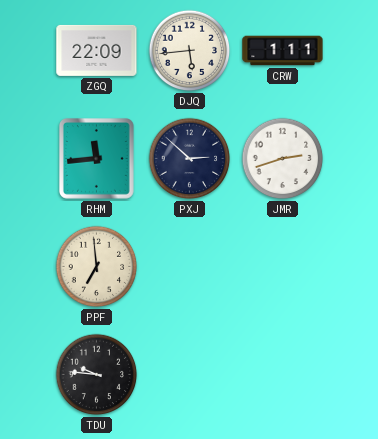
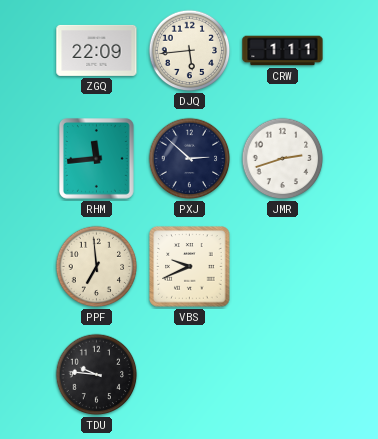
VBS: none -> 9:41
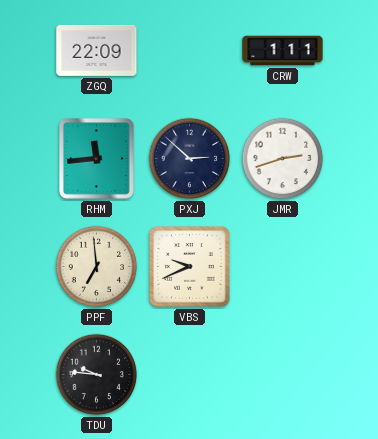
DJQ: 5:44 -> none
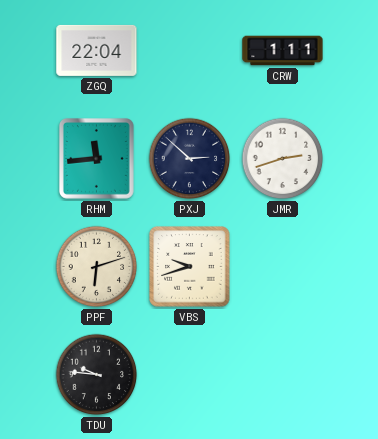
ZGQ: 22:09 -> 22:04
PPF: 6:59 -> 6:12
VBS: 9:41 -> 9:42
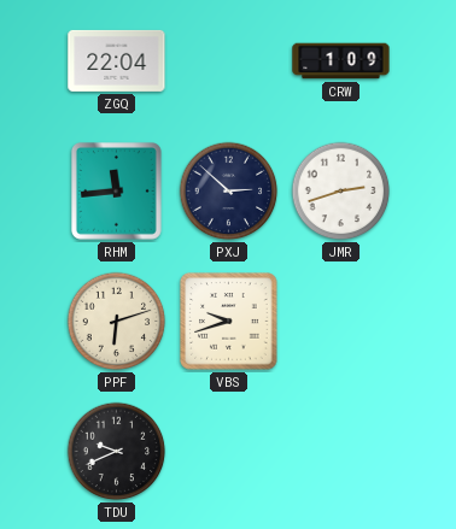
CRW: 1:11 -> 1:09
TDU: 9:46 -> 9:41
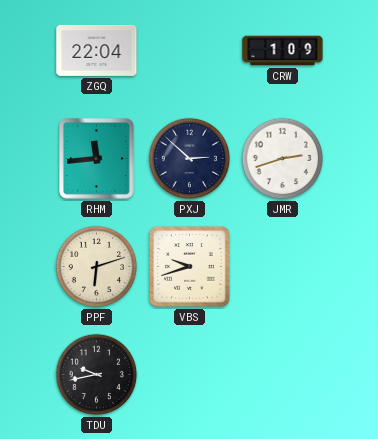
TDU: 9:41 -> 9:43
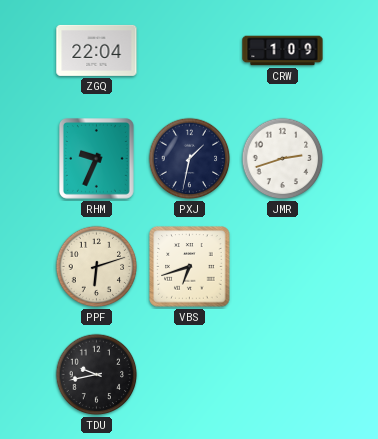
RHM: 11:44 -> 9:34
PXJ: 2:52 -> 1:32
VBS: 9:42 -> 6:42
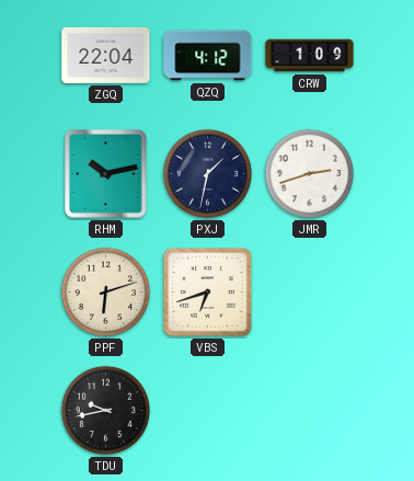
QZQ: none -> 4:12
RHM: 9:34 -> 10:13
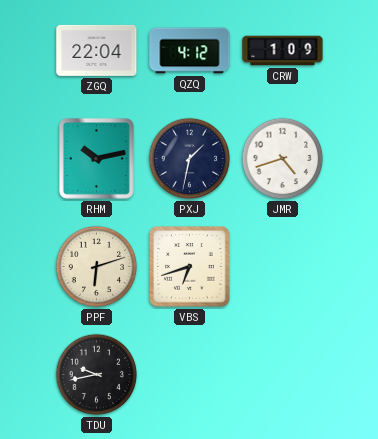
JMR: 2:42 -> 4:42
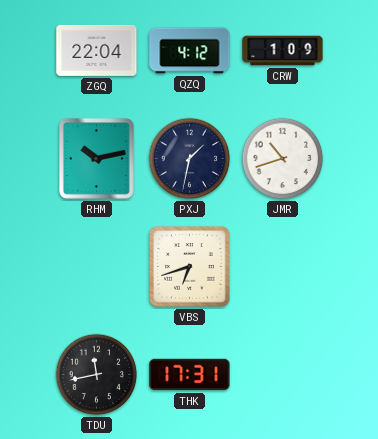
JMR: 4:42 -> 10:42
PPF: 6:12 -> none
TDU: 9:43 -> 11:43
THK: none -> 17:31
